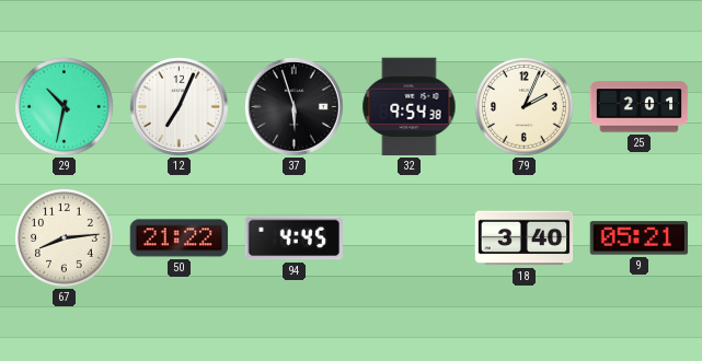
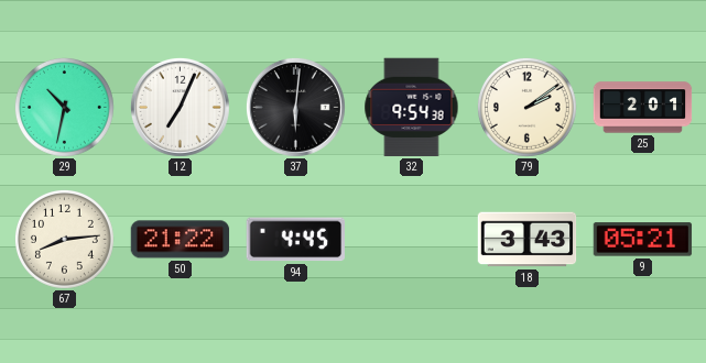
37: 5:57 -> 6:01
79: 2:04 -> 2:09
18: 3:40 -> 3:43
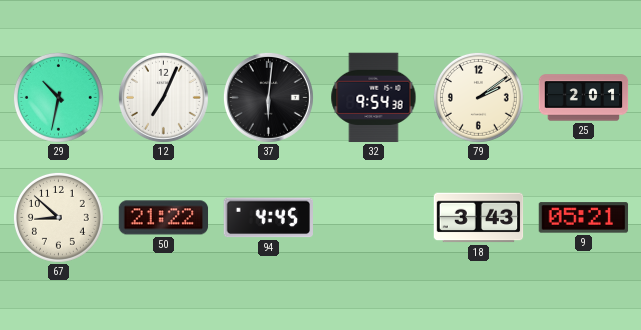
67: 8:14 -> 8:52
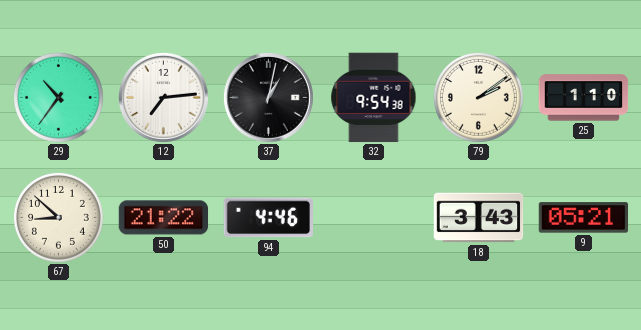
29: 10:32 -> 10:36
12: 7:04 -> 7:14
37: 6:01 -> 1:02
25: 2:01 -> 1:10
94: 4:45 -> 4:46
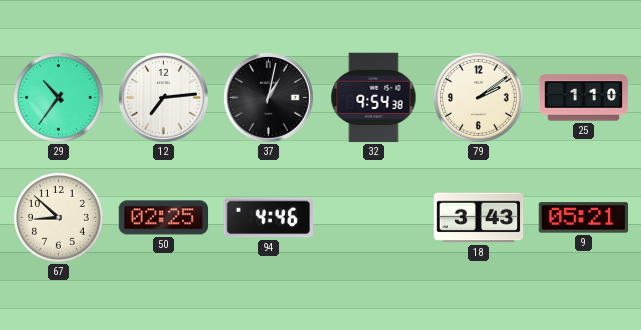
50: 21:22 -> 02:25
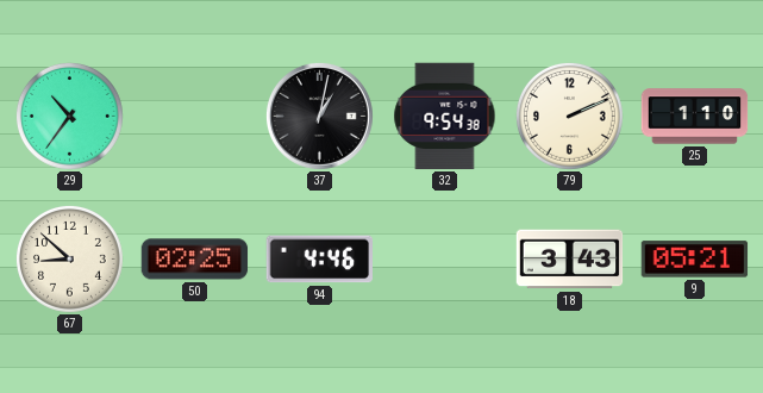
12: 7:14 -> none
79: 2:09 -> 2:11
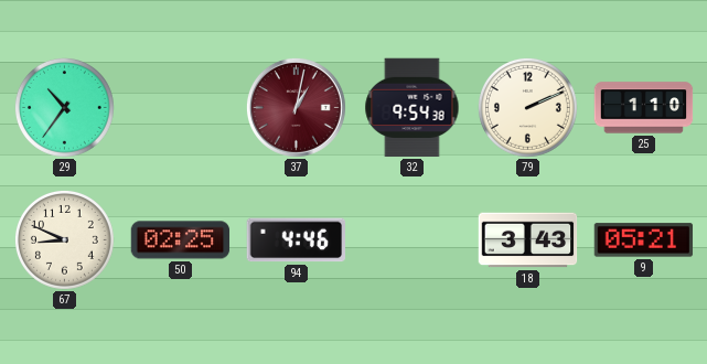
37 dial: black -> burgundy
67: 8:52 -> 8:49
